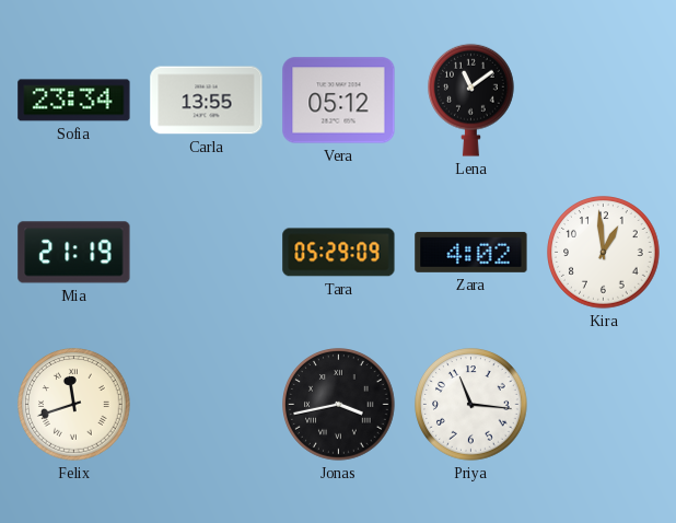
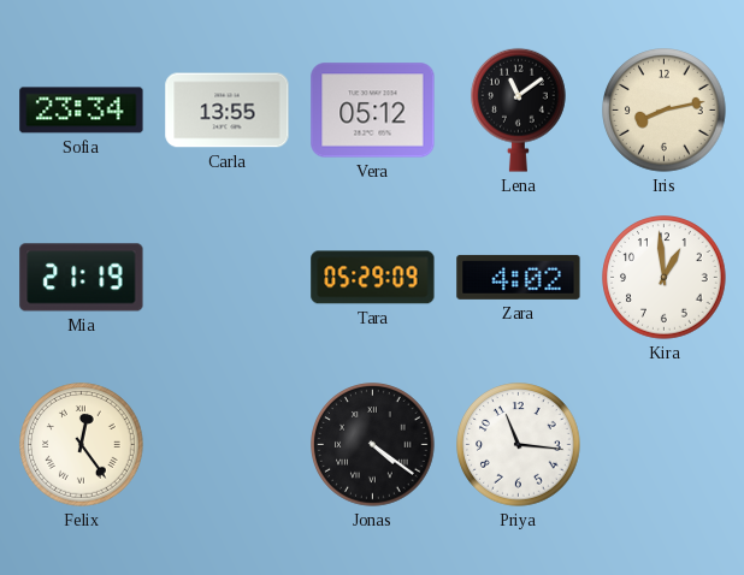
Iris: none -> 8:13
Felix: 11:42 -> 12:24
Jonas: 3:43 -> 4:21
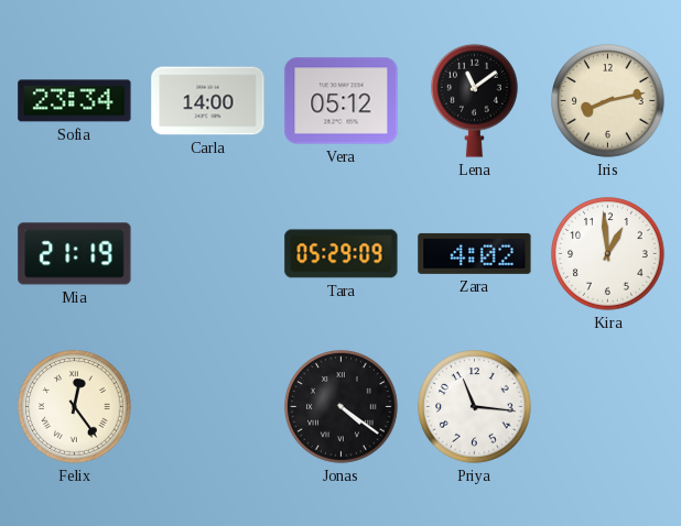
Carla: 13:55 -> 14:00
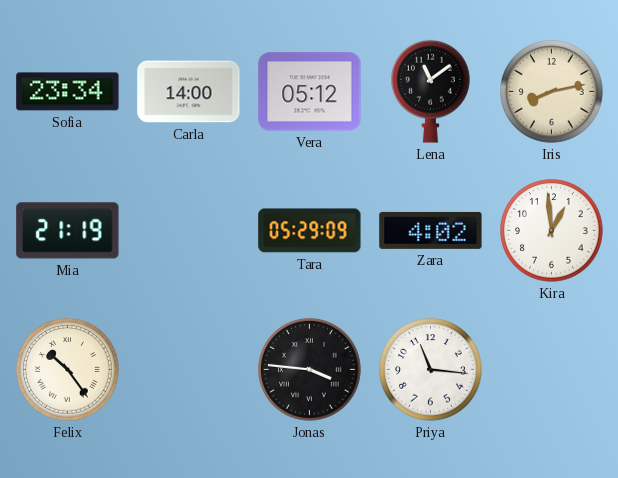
Felix: 12:24 -> 10:24
Jonas: 4:21 -> 3:46
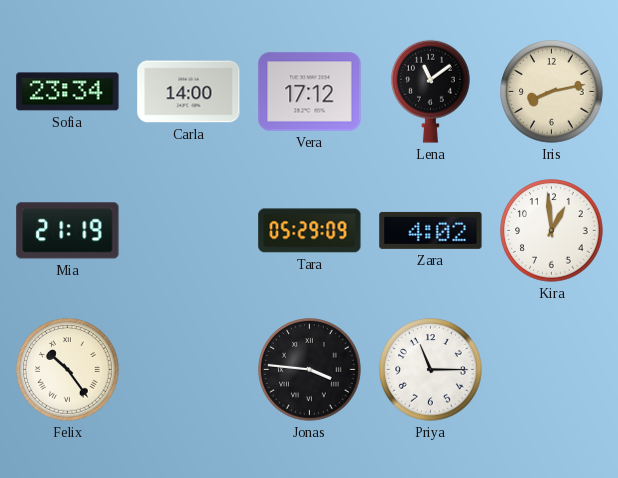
Vera: 05:12 -> 17:12
Priya: 11:16 -> 11:15
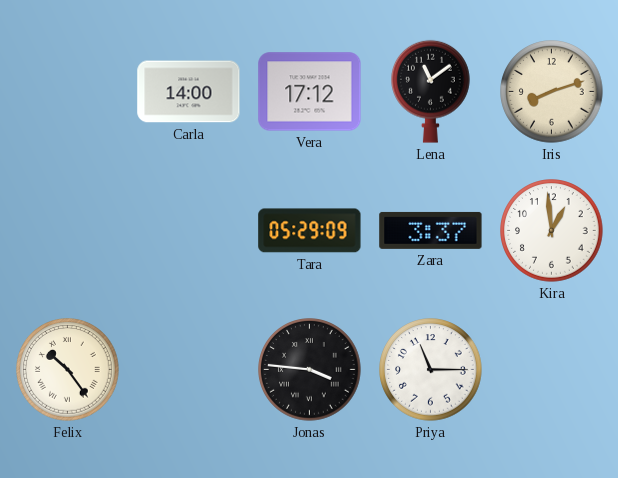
Sofia: 23:34 -> none
Iris: 8:13 -> 8:12
Mia: 21:19 -> none
Zara: 4:02 -> 3:37
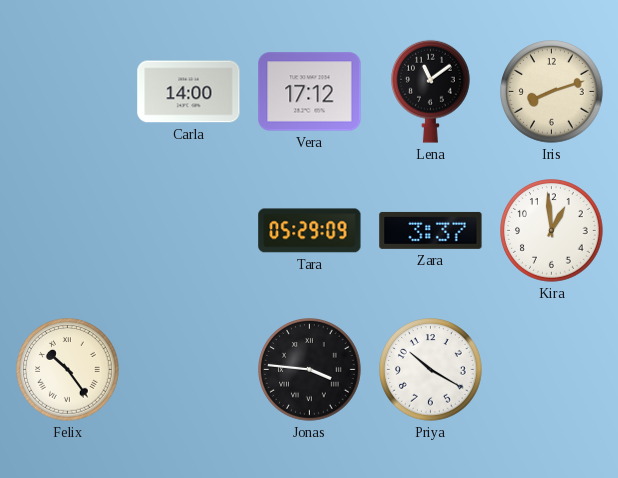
Priya: 11:15 -> 10:20
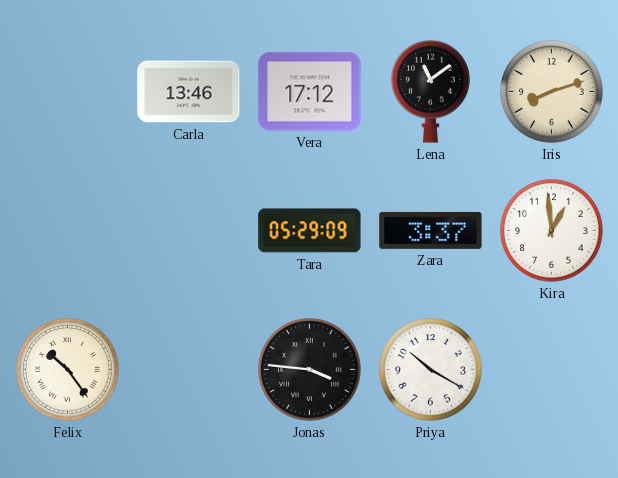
Carla: 14:00 -> 13:46
